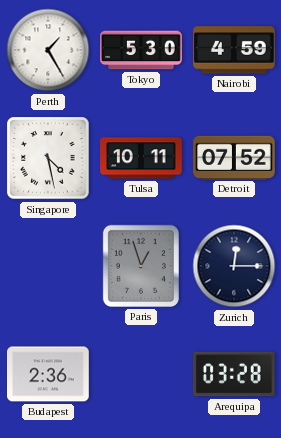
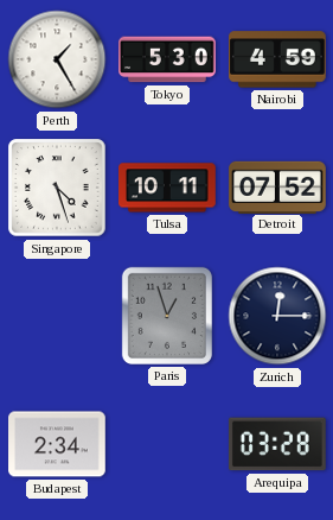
Singapore: 4:28 -> 4:27
Budapest: 2:36 -> 2:34
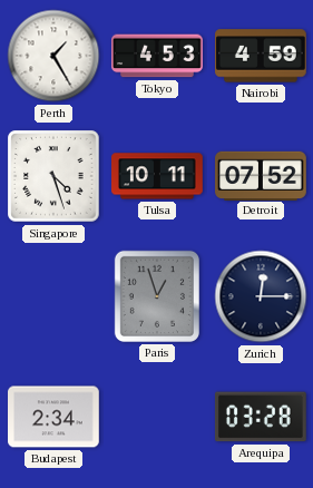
Tokyo: 5:30 -> 4:53
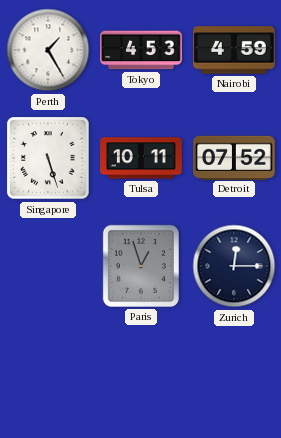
Singapore: 4:27 -> 5:27
Budapest: 2:34 -> none
Arequipa: 03:28 -> none
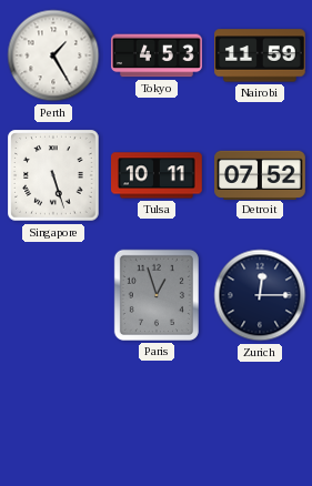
Nairobi: 4:59 -> 11:59
